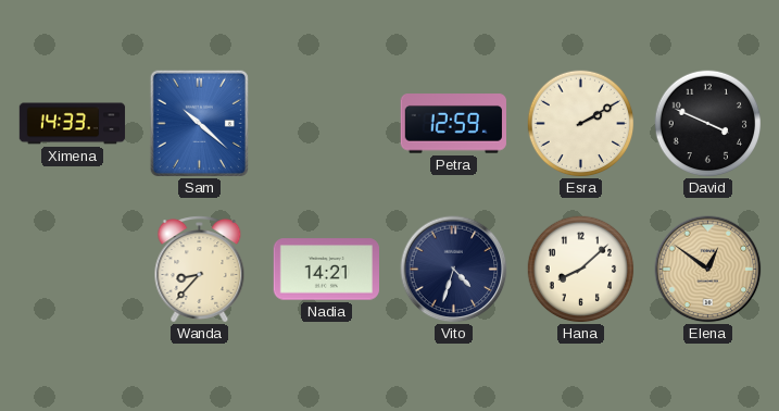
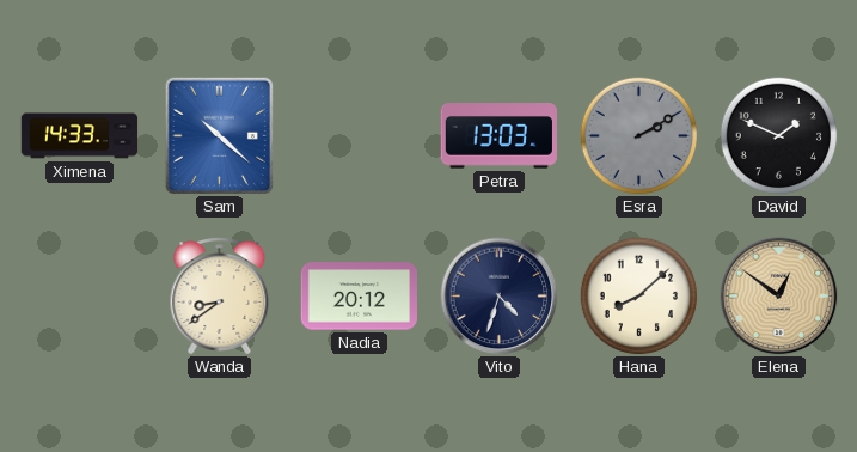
Petra: 12:59 -> 13:03
Esra dial: cream -> grey
David: 3:49 -> 1:49
Wanda: 8:37 -> 8:39
Nadia: 14:21 -> 20:12
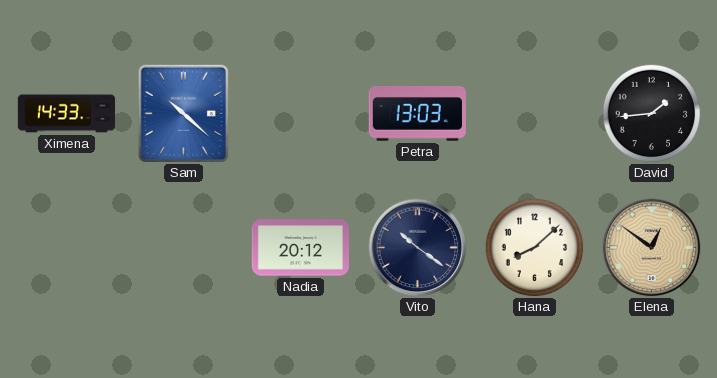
Esra: 2:10 -> none
David: 1:49 -> 1:44
Wanda: 8:39 -> none
Vito: 4:33 -> 10:21
